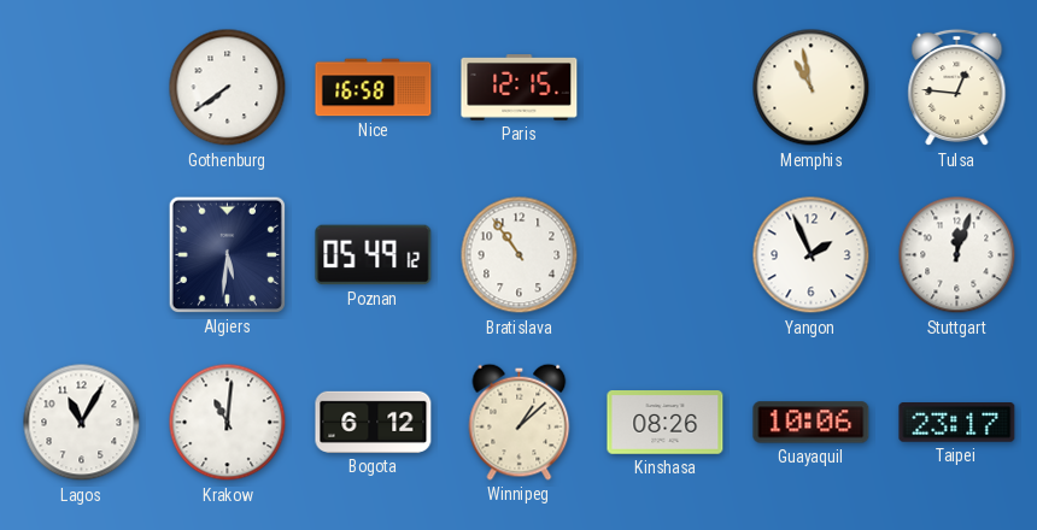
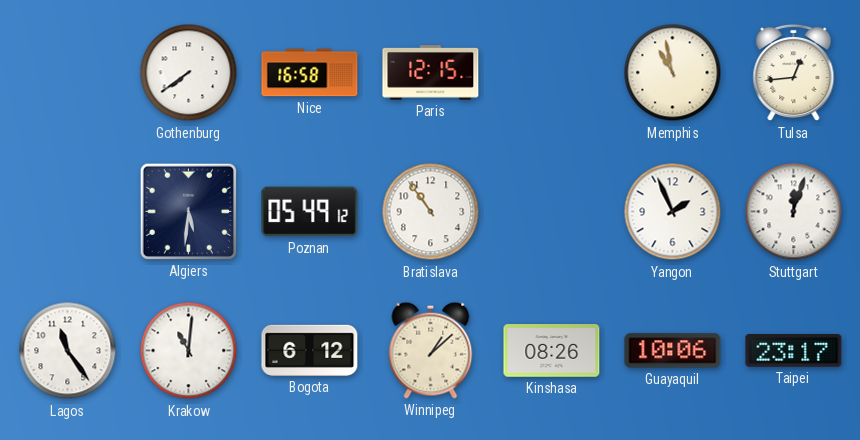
Tulsa: 12:46 -> 12:44
Lagos: 11:05 -> 11:24
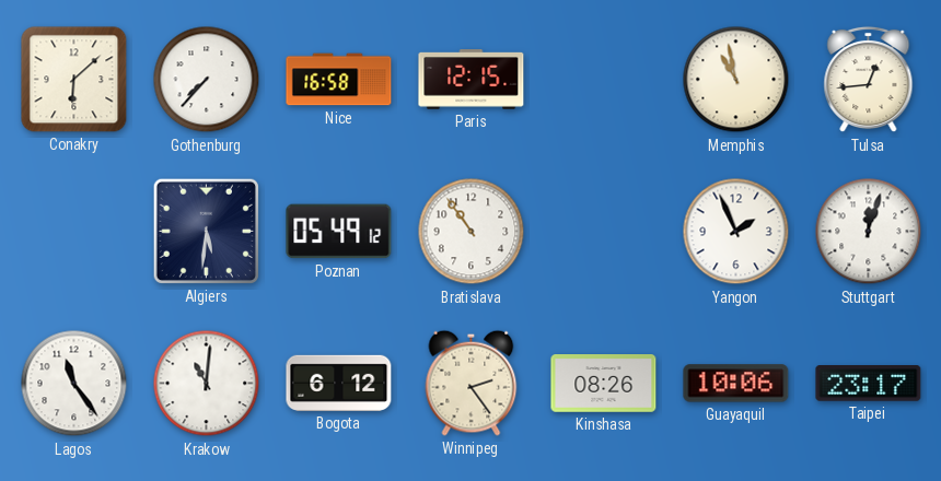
Conakry: none -> 6:08
Gothenburg: 7:39 -> 7:37
Winnipeg: 1:08 -> 2:24
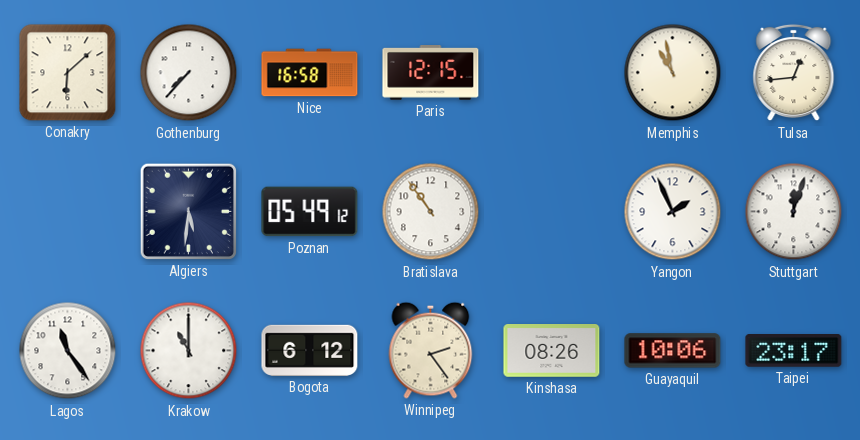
Krakow: 11:01 -> 11:00
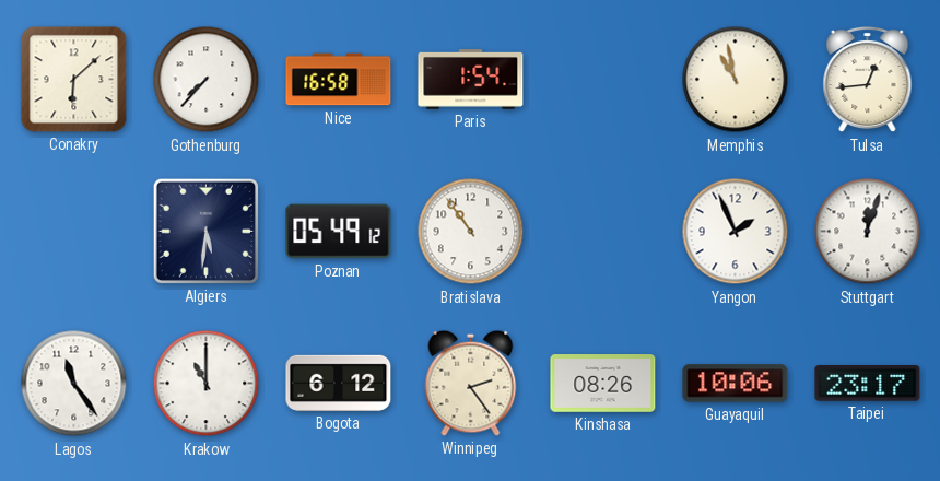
Paris: 12:15 -> 1:54
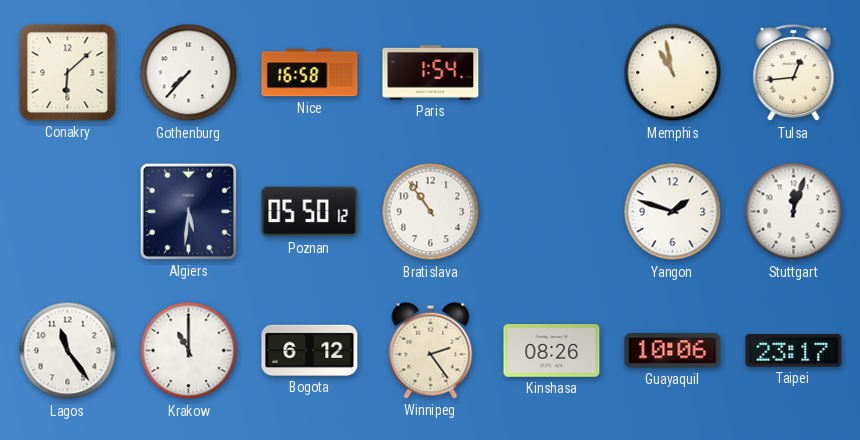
Poznan: 05:49 -> 05:50
Yangon: 1:56 -> 1:48
